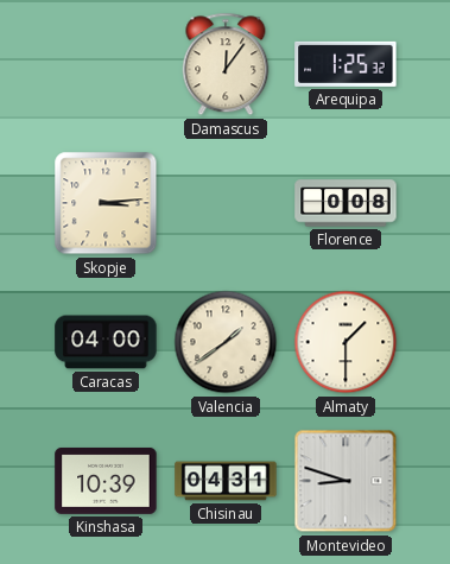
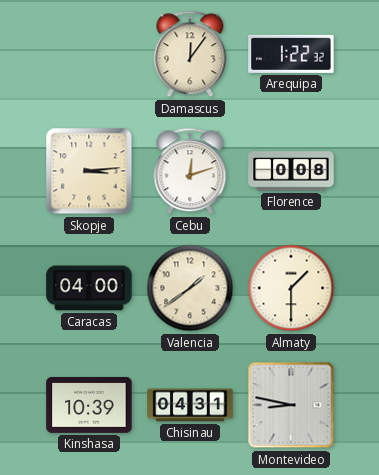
Arequipa: 1:25 -> 1:22
Cebu: none -> 12:12
Montevideo: 8:48 -> 8:47
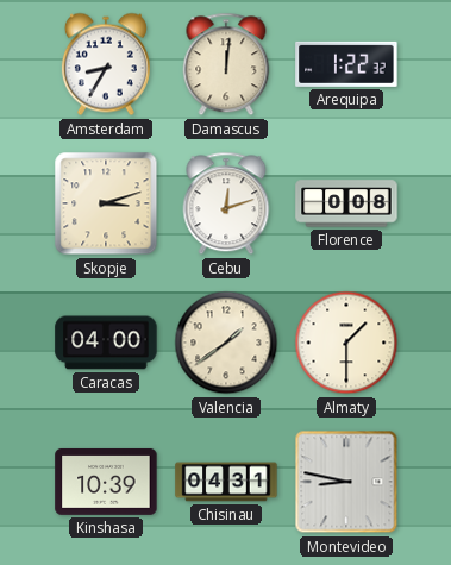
Amsterdam: none -> 8:35
Damascus: 12:06 -> 12:01
Skopje: 3:14 -> 3:12
